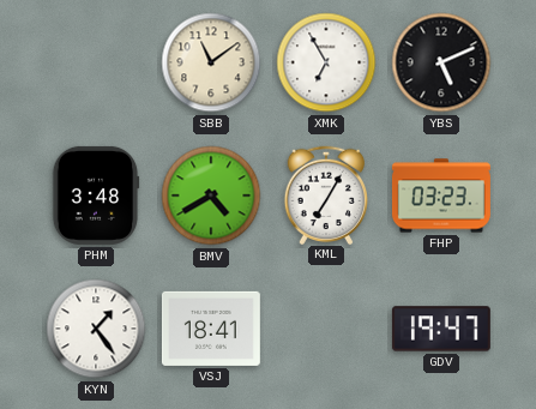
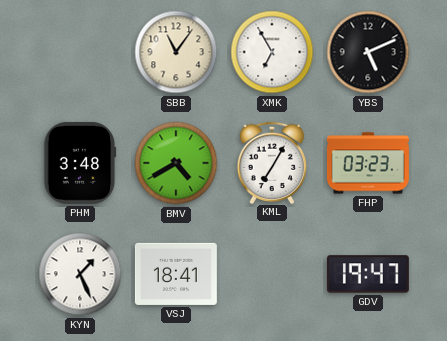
SBB: 11:09 -> 11:06
KYN: 1:24 -> 1:26
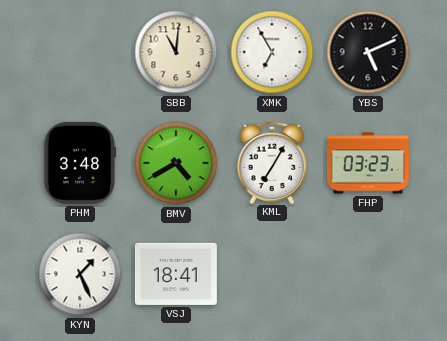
SBB: 11:06 -> 11:01
GDV: 19:47 -> none
